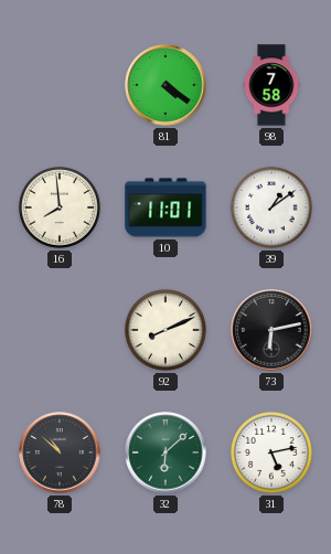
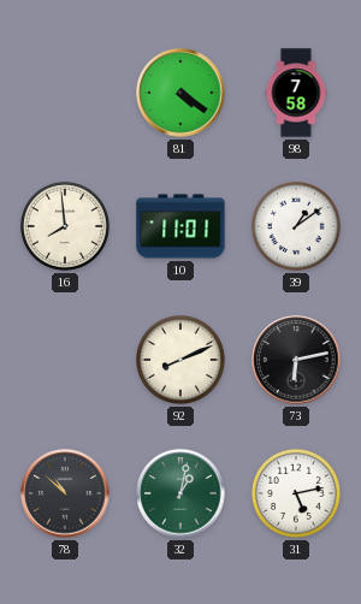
32: 6:08 -> 1:02
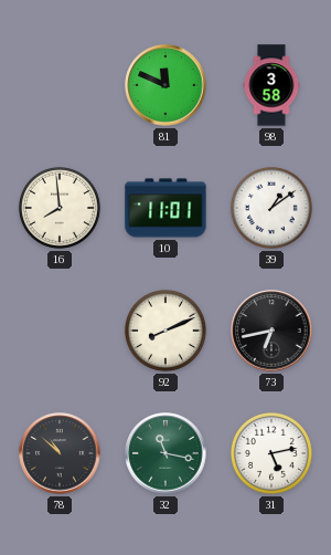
81: 4:21 -> 11:49
98: 7:58 -> 3:58
73: 6:13 -> 6:43
32: 1:02 -> 11:17
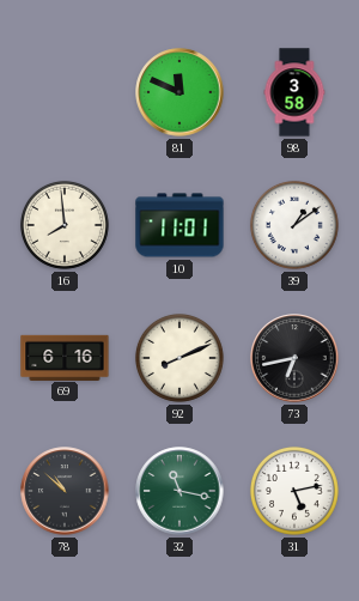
69: none -> 6:16
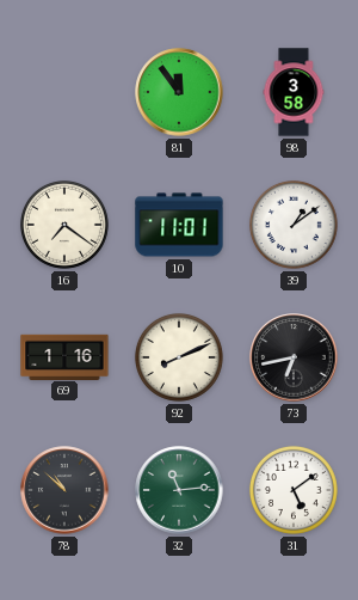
81: 11:49 -> 11:54
16: 7:59 -> 7:21
69: 6:16 -> 1:16
32: 11:17 -> 11:14
31: 5:13 -> 5:09
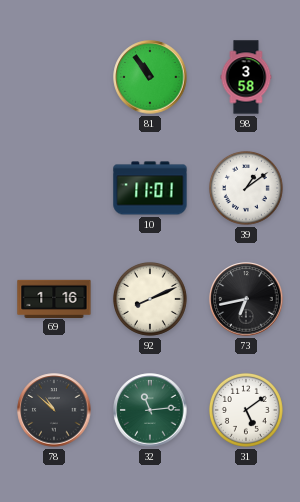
81: 11:54 -> 10:54
16: 7:21 -> none
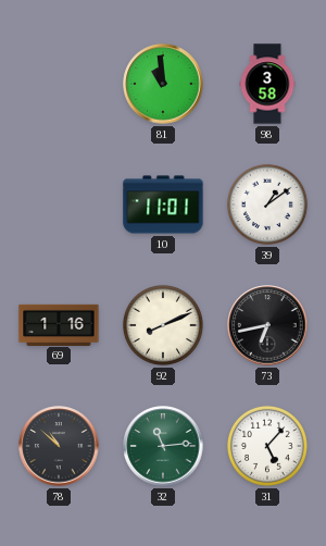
81: 10:54 -> 10:59
31: 5:09 -> 5:07
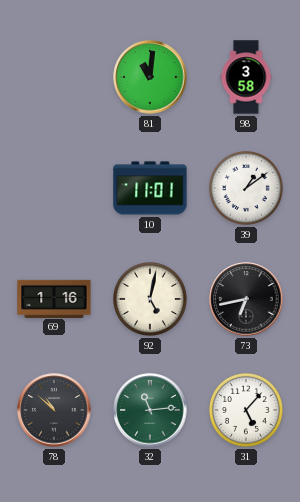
81: 10:59 -> 11:01
92: 8:11 -> 5:02
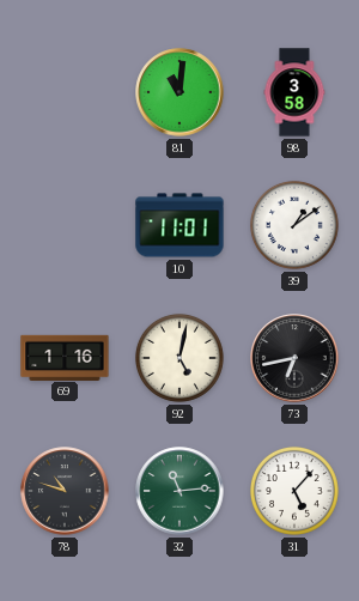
78: 10:52 -> 10:48
